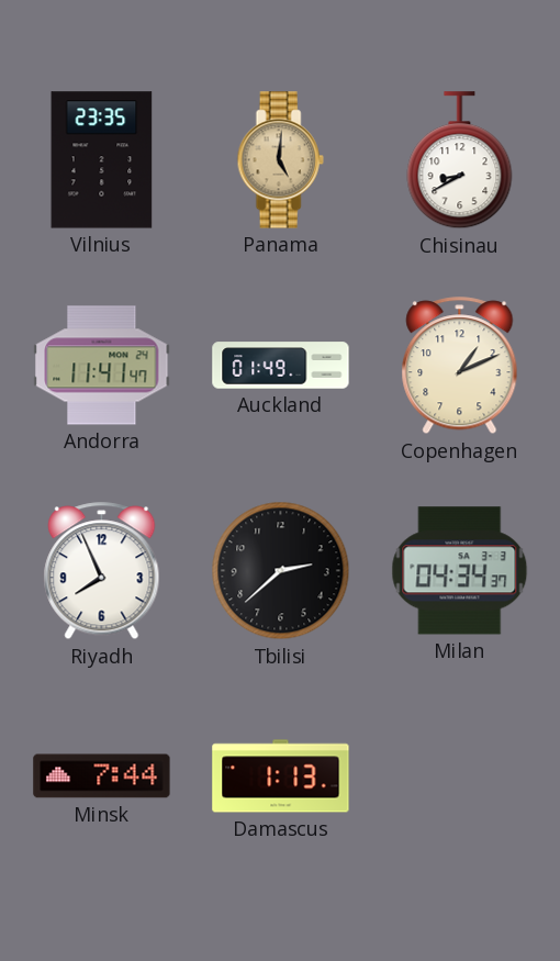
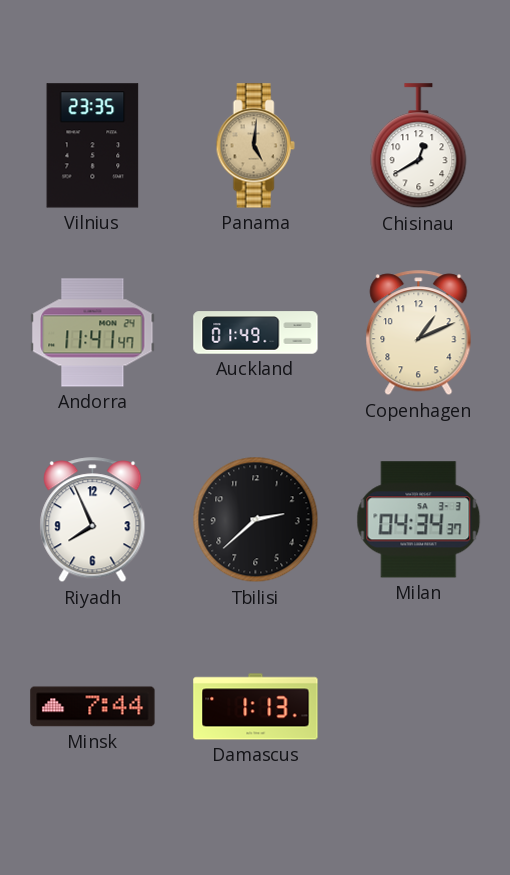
Chisinau: 8:40 -> 12:40
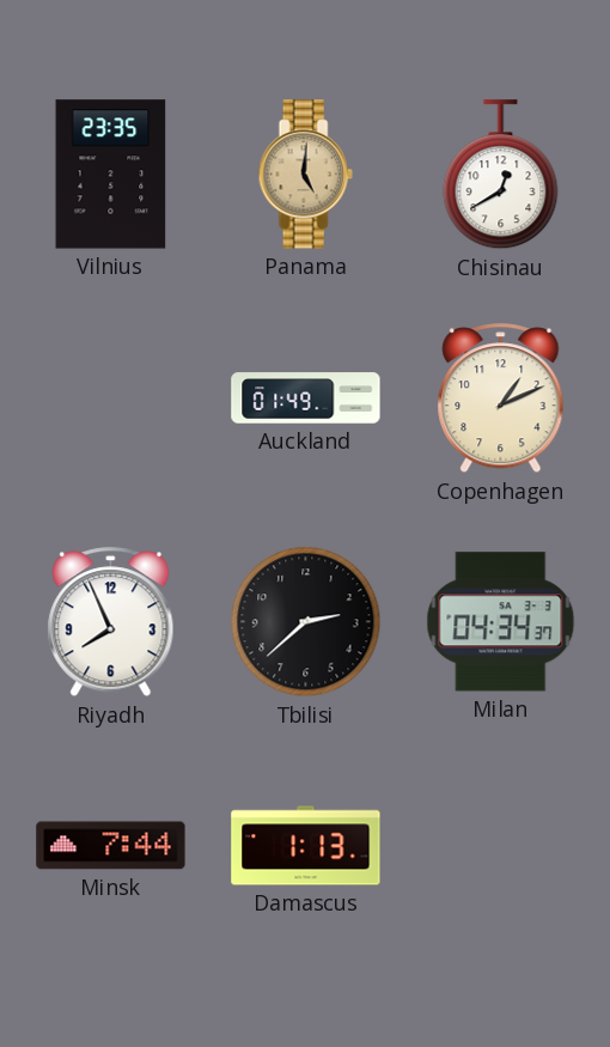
Andorra: 11:41 -> none
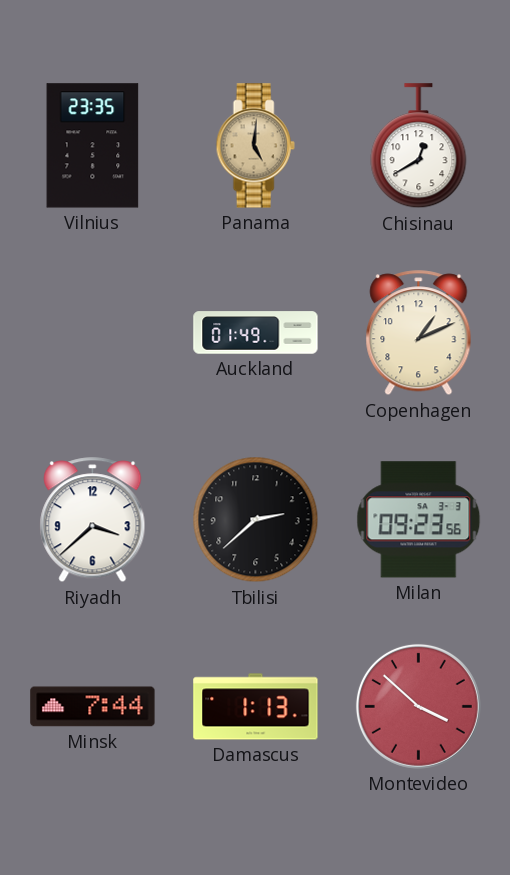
Riyadh: 7:56 -> 3:38
Milan: 04:34 -> 09:23
Montevideo: none -> 3:52
